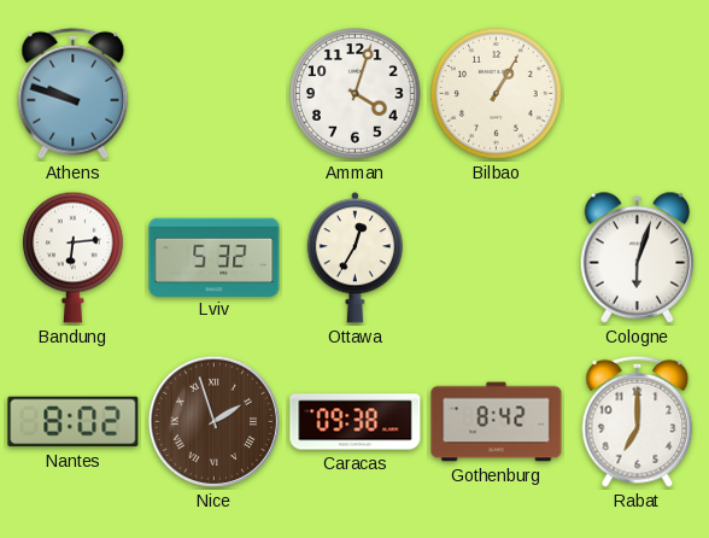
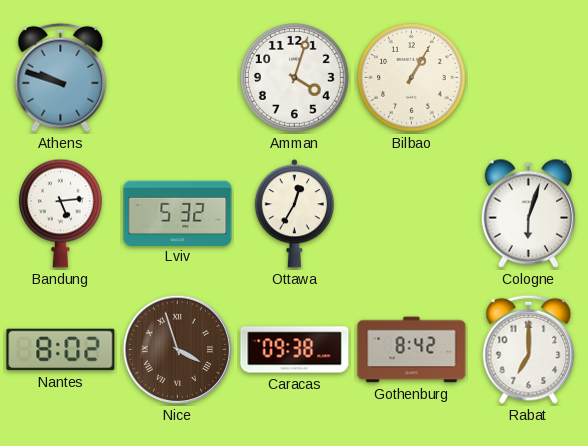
Bandung: 6:14 -> 5:14
Nice: 1:57 -> 3:57
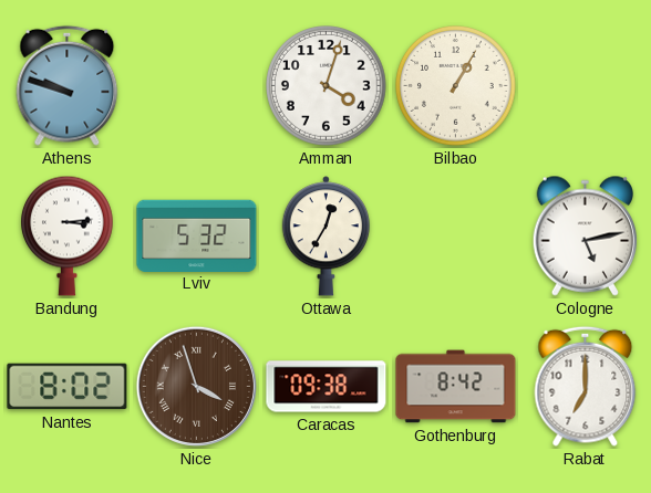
Bandung: 5:14 -> 3:14
Cologne: 6:03 -> 5:13
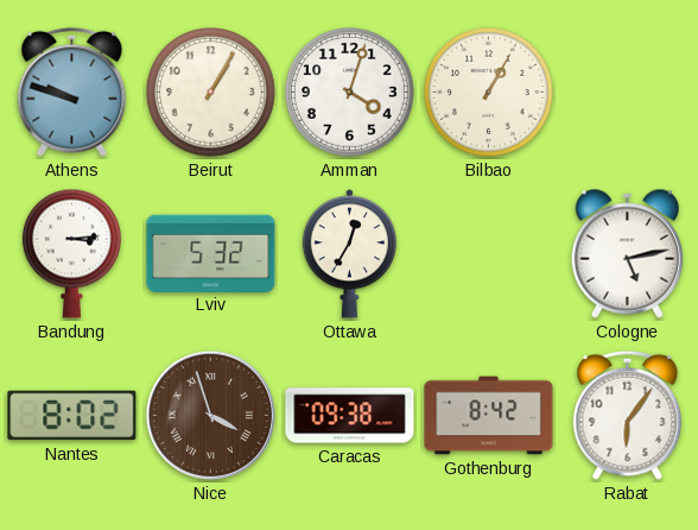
Beirut: none -> 1:05
Rabat: 7:00 -> 6:06
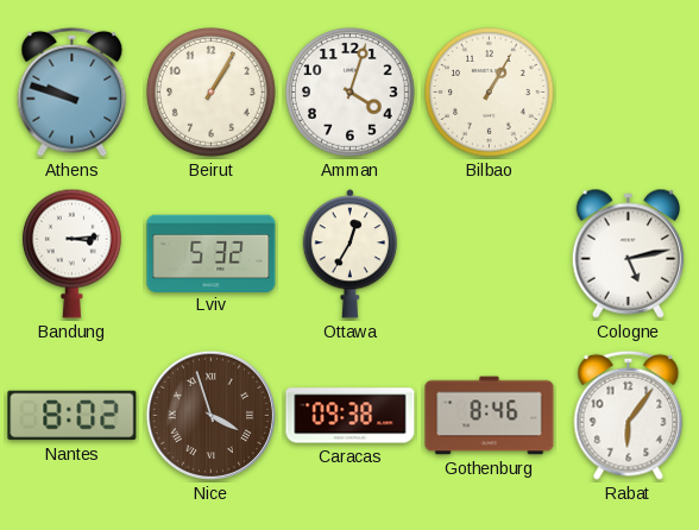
Gothenburg: 8:42 -> 8:46
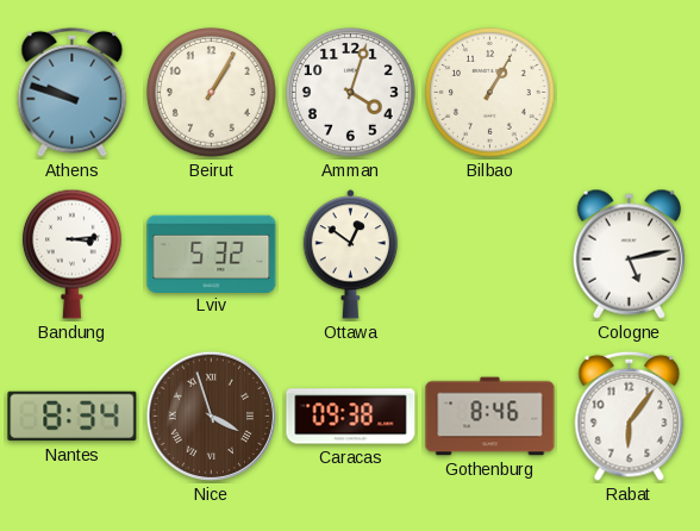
Ottawa: 12:35 -> 12:51
Nantes: 8:02 -> 8:34
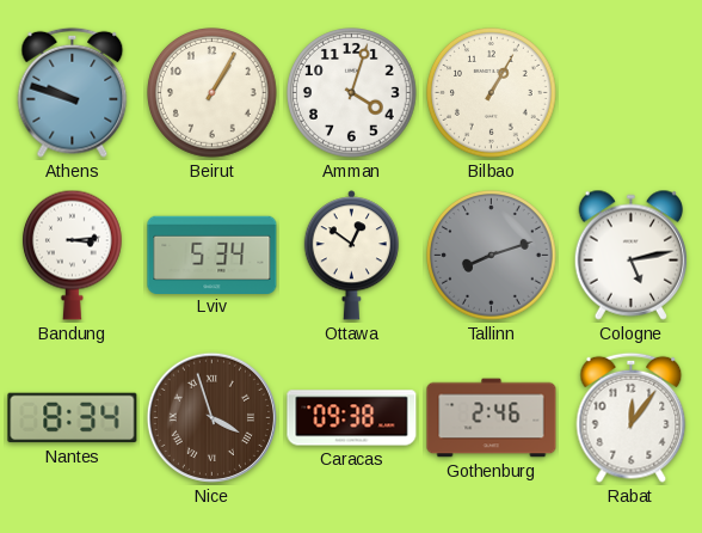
Lviv: 5:32 -> 5:34
Tallinn: none -> 8:12
Gothenburg: 8:46 -> 2:46
Rabat: 6:06 -> 12:06
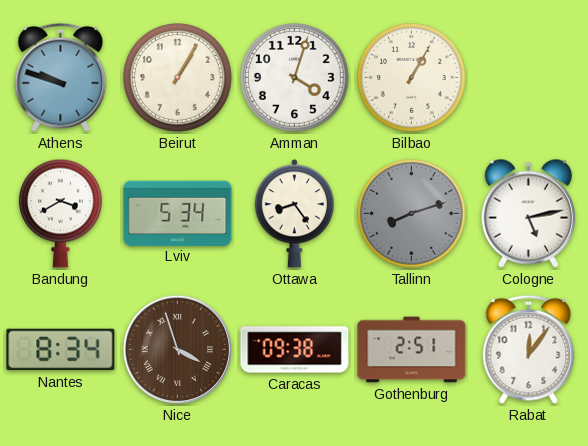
Bandung: 3:14 -> 3:40
Ottawa: 12:51 -> 8:24
Gothenburg: 2:46 -> 2:51
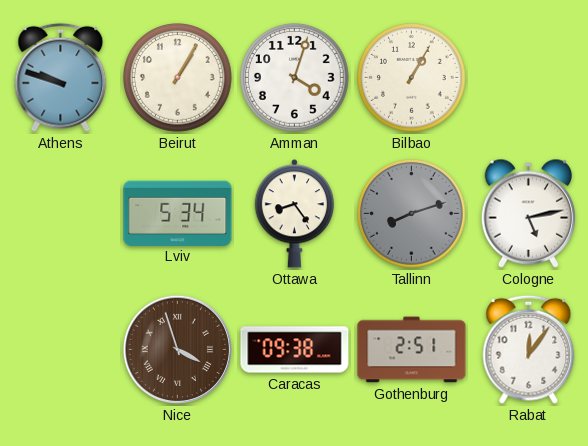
Bandung: 3:40 -> none
Nantes: 8:34 -> none
